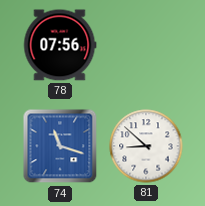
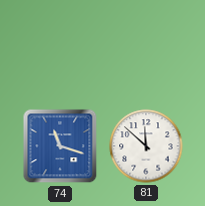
78: 07:56 -> none
81: 8:52 -> 11:52
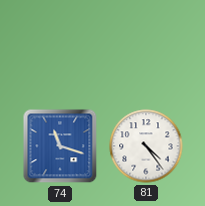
81: 11:52 -> 4:24
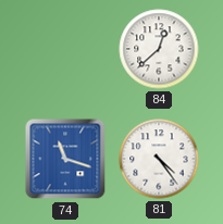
84: none -> 12:38
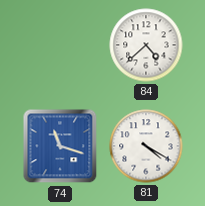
84: 12:38 -> 4:38
81: 4:24 -> 4:20
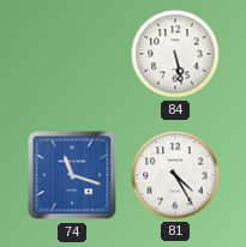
84: 4:38 -> 5:28
81: 4:20 -> 4:25
